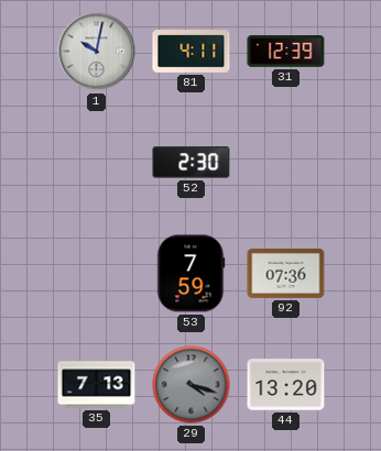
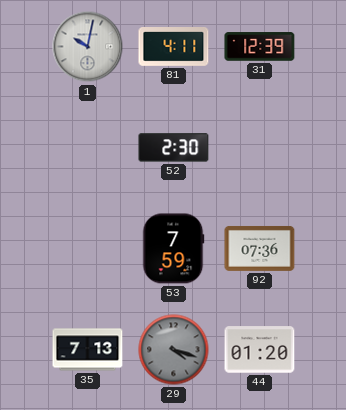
44: 13:20 -> 01:20
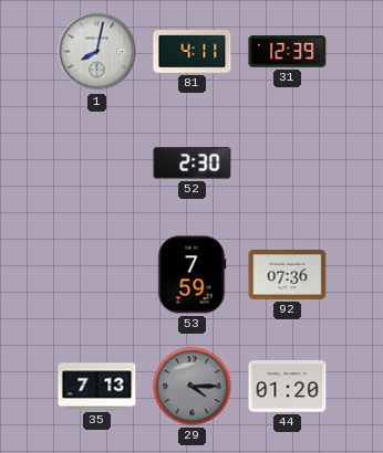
1: 10:02 -> 8:02
29: 4:18 -> 4:15
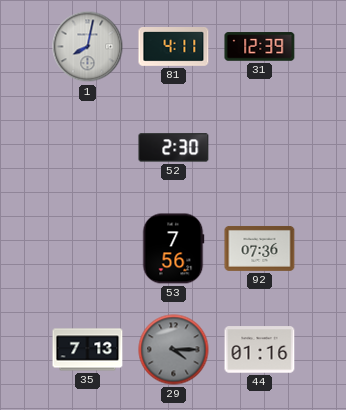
53: 7:59 -> 7:56
44: 01:20 -> 01:16
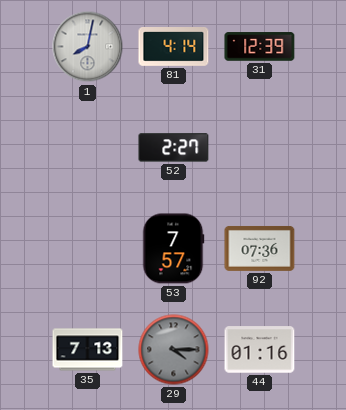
81: 4:11 -> 4:14
52: 2:30 -> 2:27
53: 7:56 -> 7:57
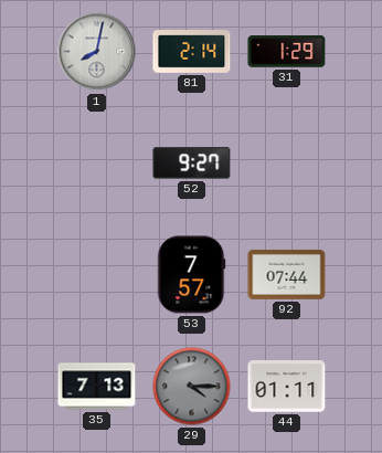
81: 4:14 -> 2:14
31: 12:39 -> 1:29
52: 2:27 -> 9:27
92: 07:36 -> 07:44
44: 01:16 -> 01:11
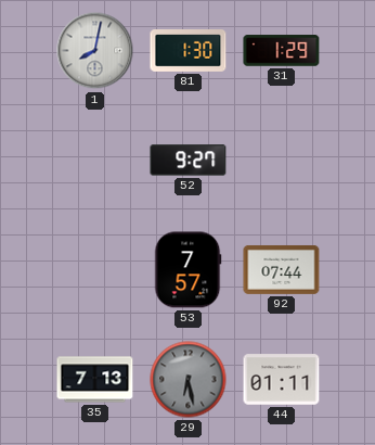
81: 2:14 -> 1:30
29: 4:15 -> 6:28
